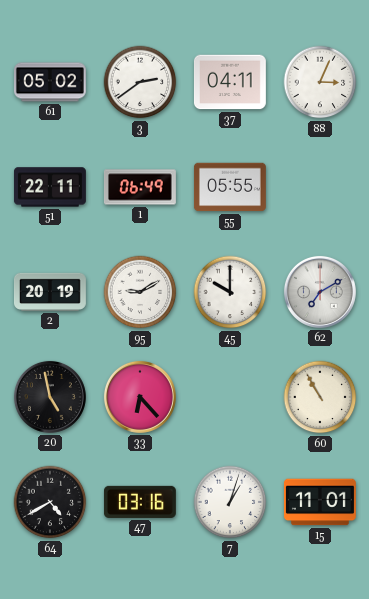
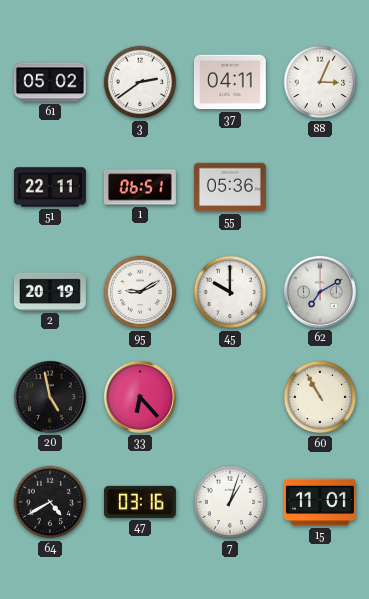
1: 06:49 -> 06:51
55: 05:55 -> 05:36
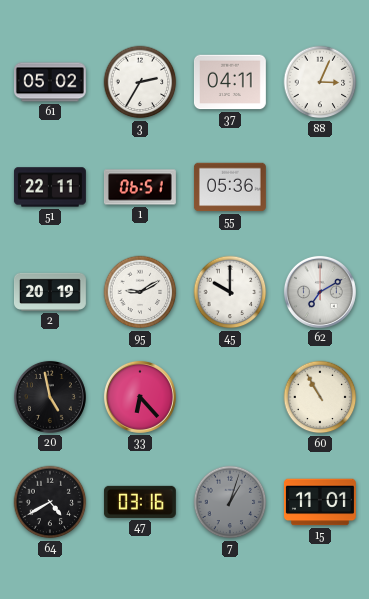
3: 2:39 -> 2:35
7 dial: white -> grey
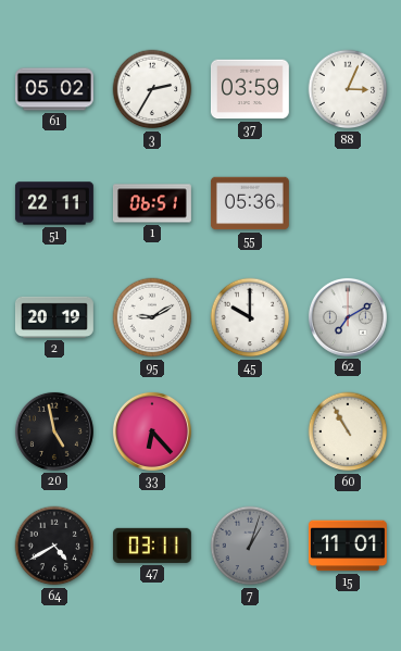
37: 04:11 -> 03:59
47: 03:16 -> 03:11
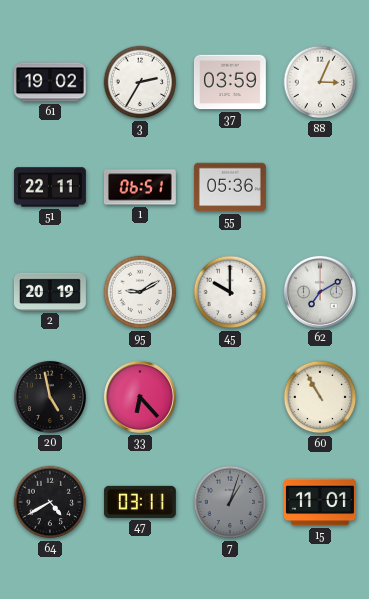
61: 05:02 -> 19:02
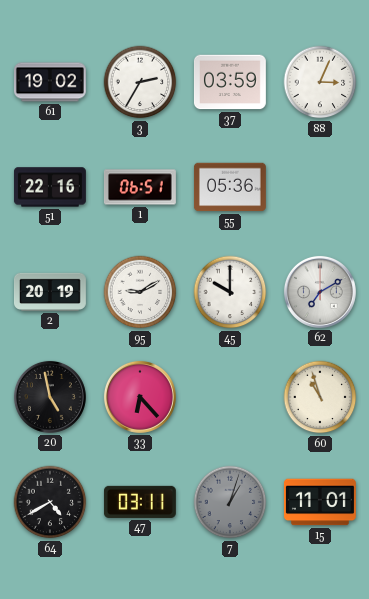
51: 22:11 -> 22:16
60: 10:55 -> 10:57
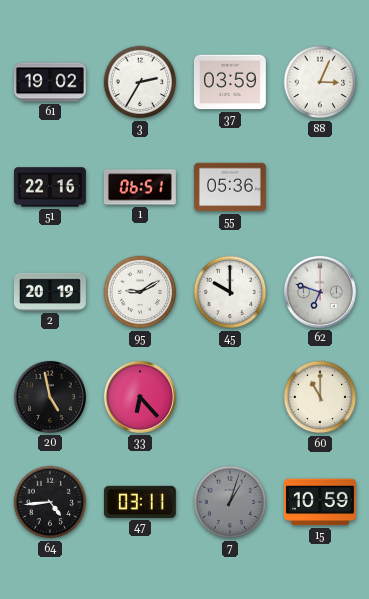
62: 7:10 -> 6:48
60: 10:57 -> 11:00
64: 4:40 -> 4:44
15: 11:01 -> 10:59
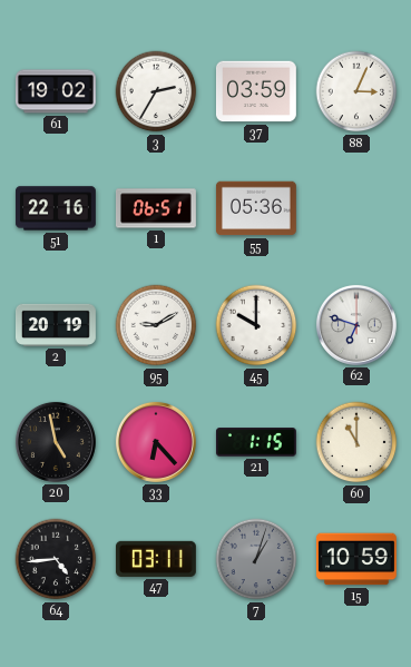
21: none -> 1:15
